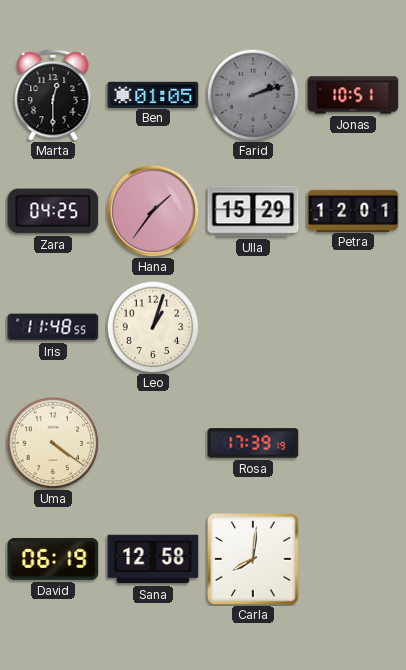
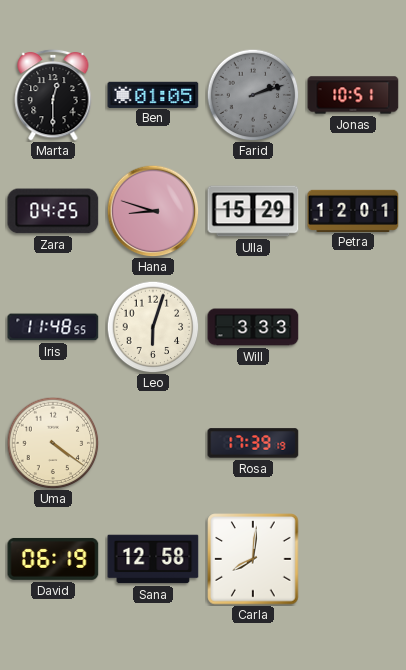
Hana: 1:36 -> 8:48
Leo: 1:03 -> 6:03
Will: none -> 3:33
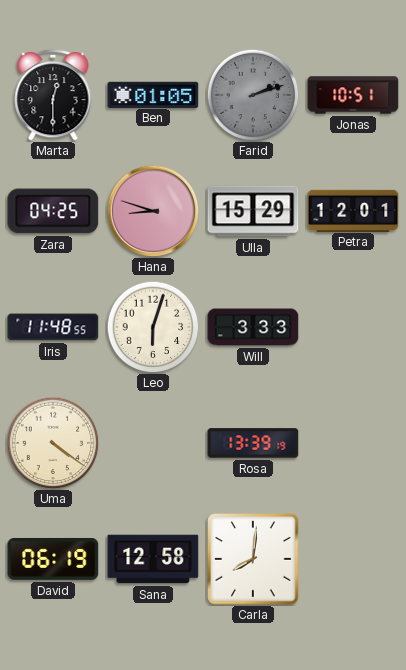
Rosa: 17:39 -> 13:39
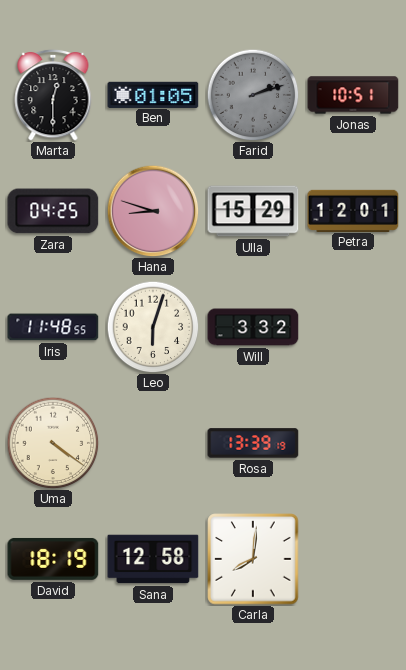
Will: 3:33 -> 3:32
David: 06:19 -> 18:19
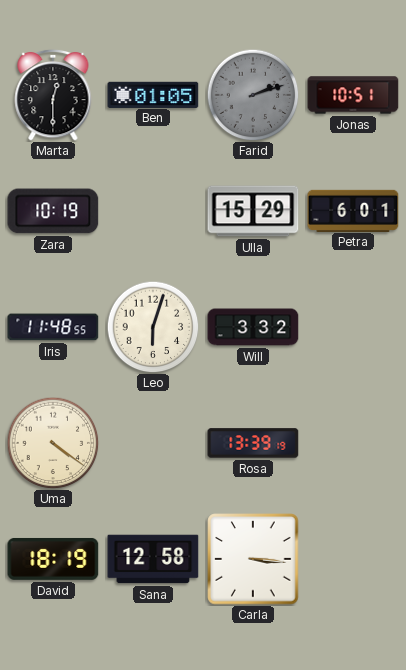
Zara: 04:25 -> 10:19
Hana: 8:48 -> none
Petra: 12:01 -> 6:01
Carla: 8:01 -> 3:16
